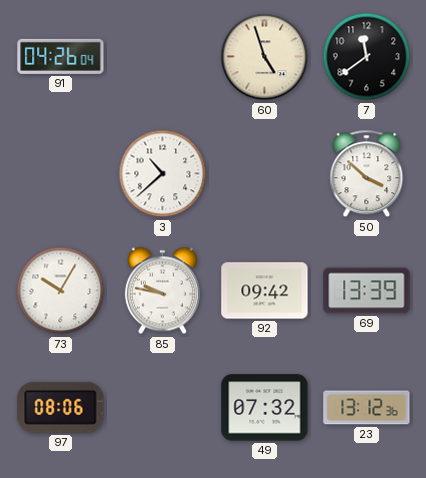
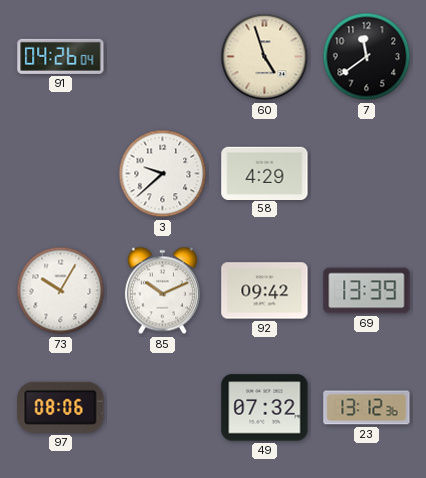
3: 10:38 -> 9:38
58: none -> 4:29
50: 3:52 -> none
85: 9:47 -> 10:11
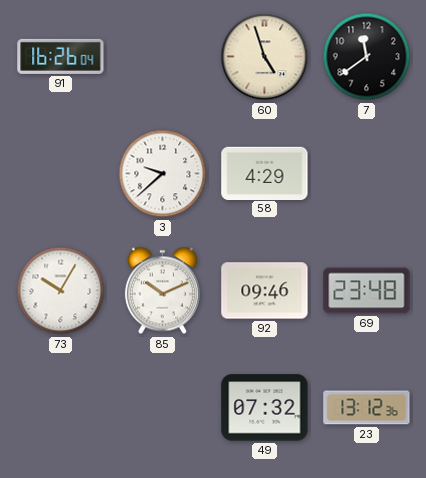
91: 04:26 -> 16:26
92: 09:42 -> 09:46
69: 13:39 -> 23:48
97: 08:06 -> none
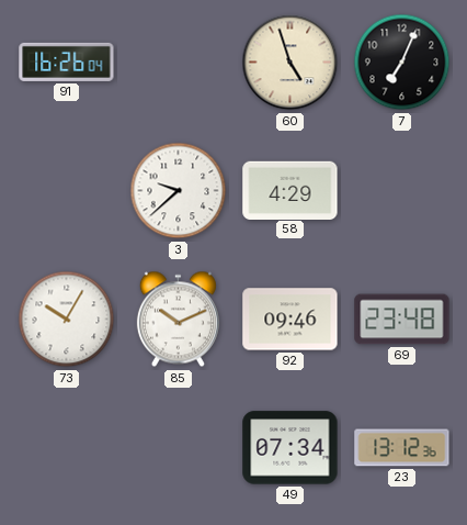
7: 11:39 -> 7:04
49: 07:32 -> 07:34
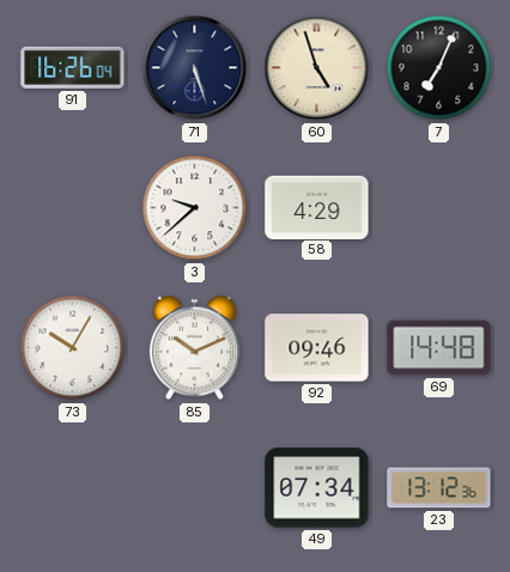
71: none -> 5:27
69: 23:48 -> 14:48
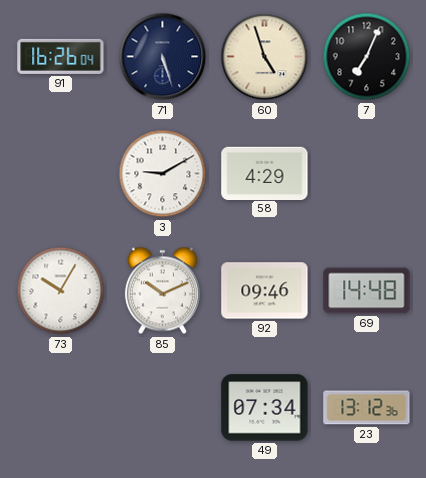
3: 9:38 -> 9:10
